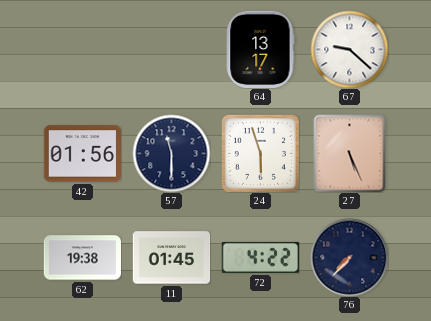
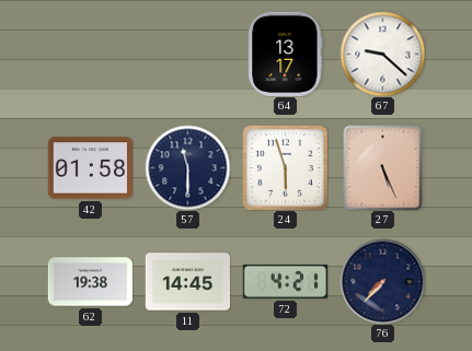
42: 01:56 -> 01:58
11: 01:45 -> 14:45
72: 4:22 -> 4:21
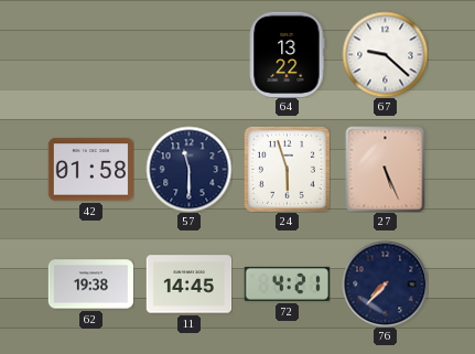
64: 13:17 -> 13:22
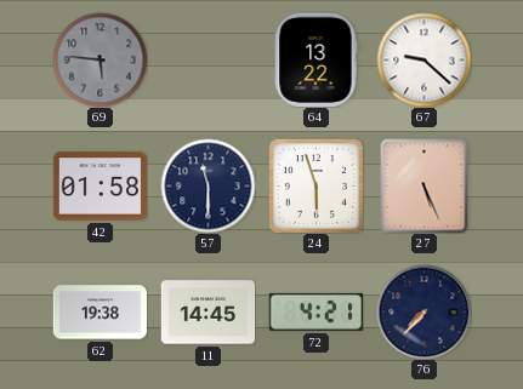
69: none -> 5:46
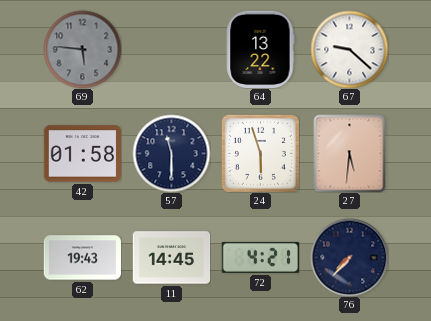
27: 5:26 -> 5:31
62: 19:38 -> 19:43
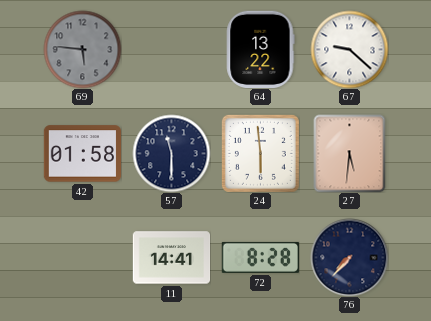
24: 5:57 -> 5:59
62: 19:43 -> none
11: 14:45 -> 14:41
72: 4:21 -> 8:28
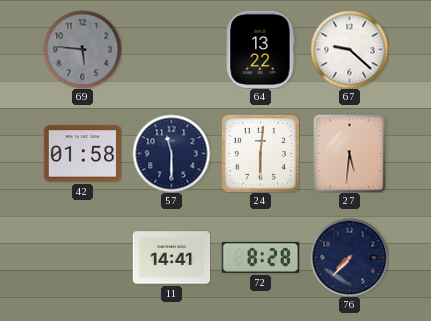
24: 5:59 -> 6:01
